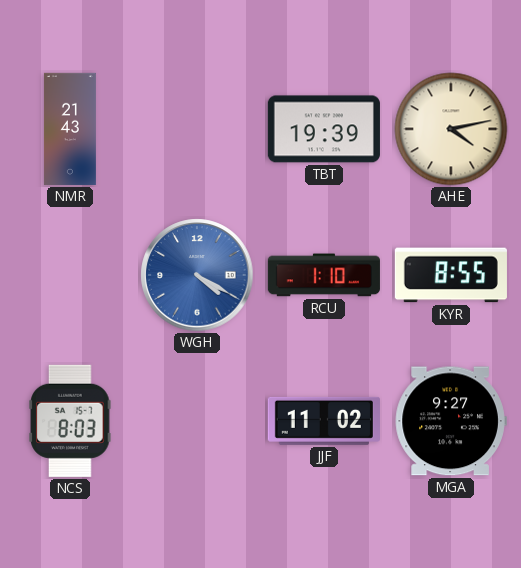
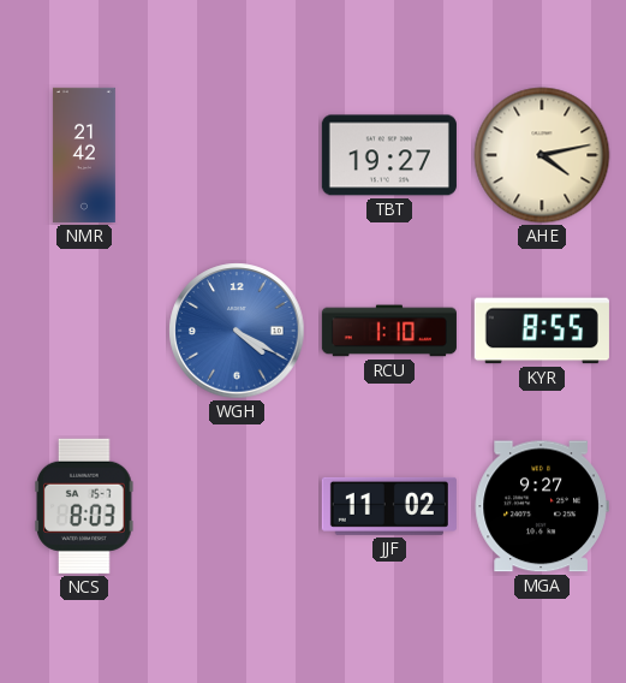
NMR: 21:43 -> 21:42
TBT: 19:39 -> 19:27
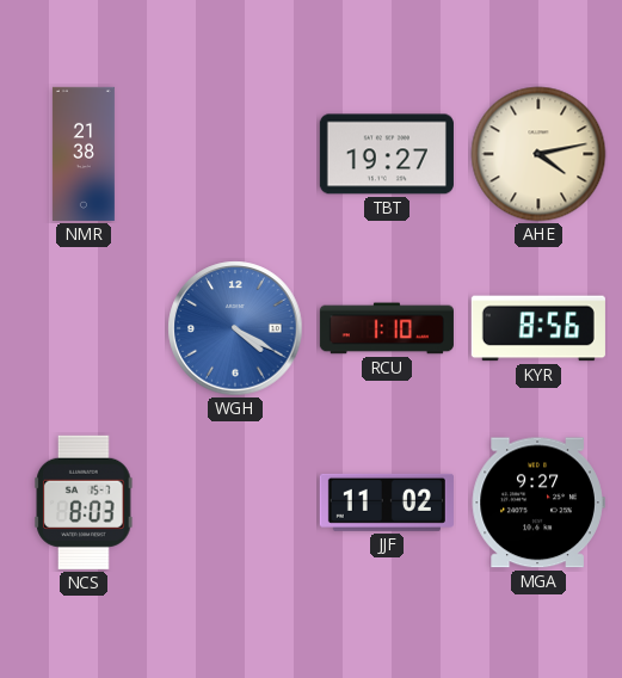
NMR: 21:42 -> 21:38
KYR: 8:55 -> 8:56
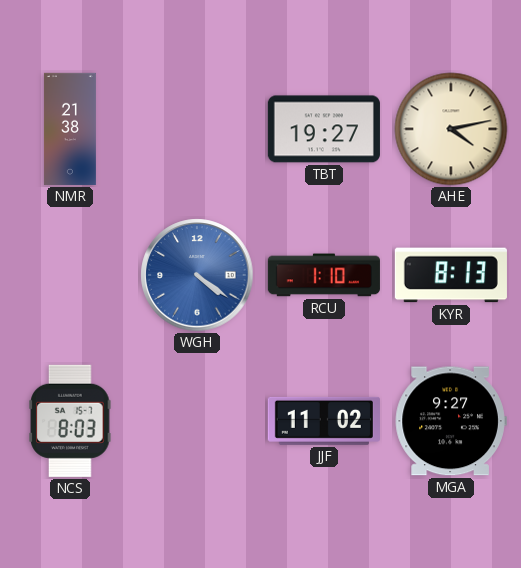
WGH: 4:20 -> 4:21
KYR: 8:56 -> 8:13
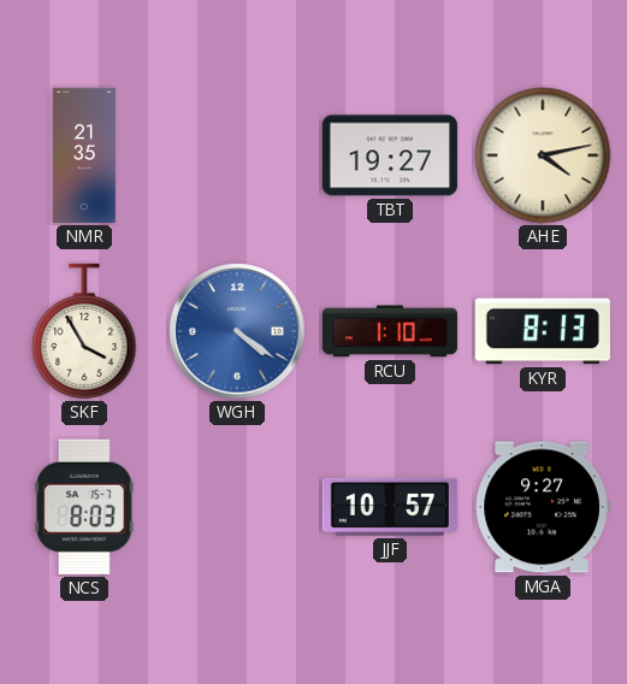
NMR: 21:38 -> 21:35
SKF: none -> 3:55
JJF: 11:02 -> 10:57
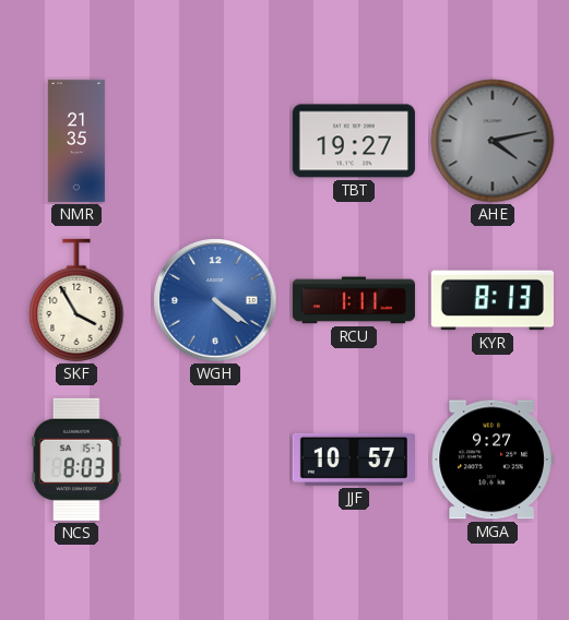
AHE dial: cream -> grey
RCU: 1:10 -> 1:11
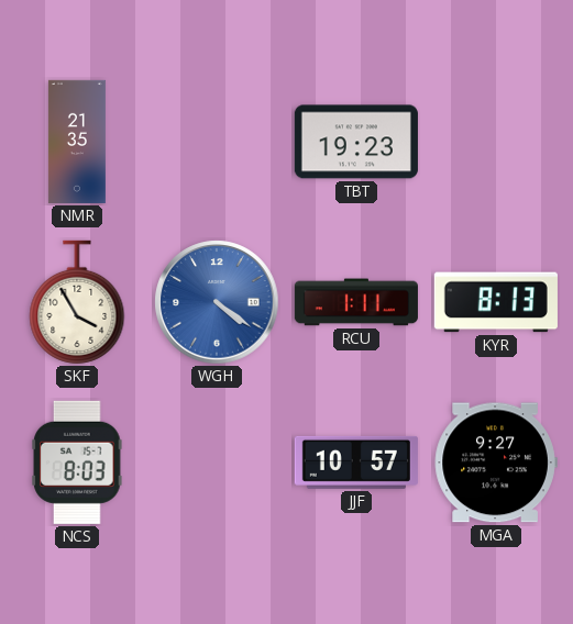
TBT: 19:27 -> 19:23
AHE: 4:13 -> none
